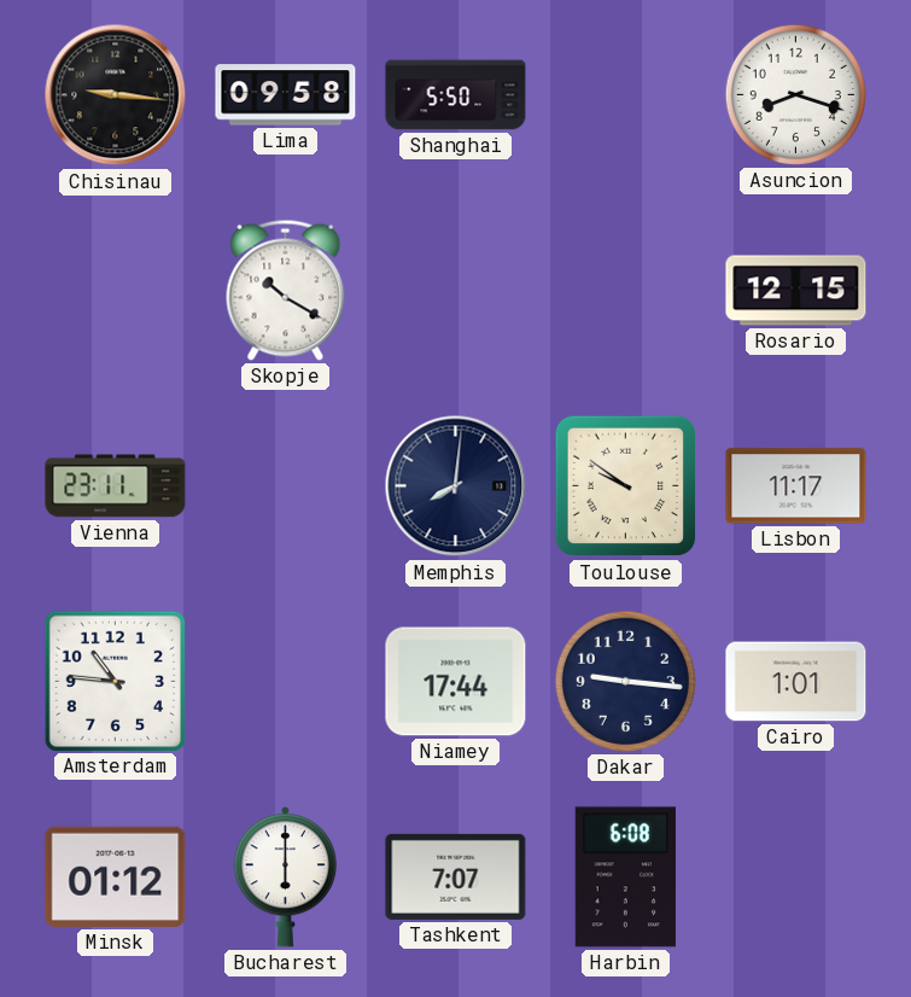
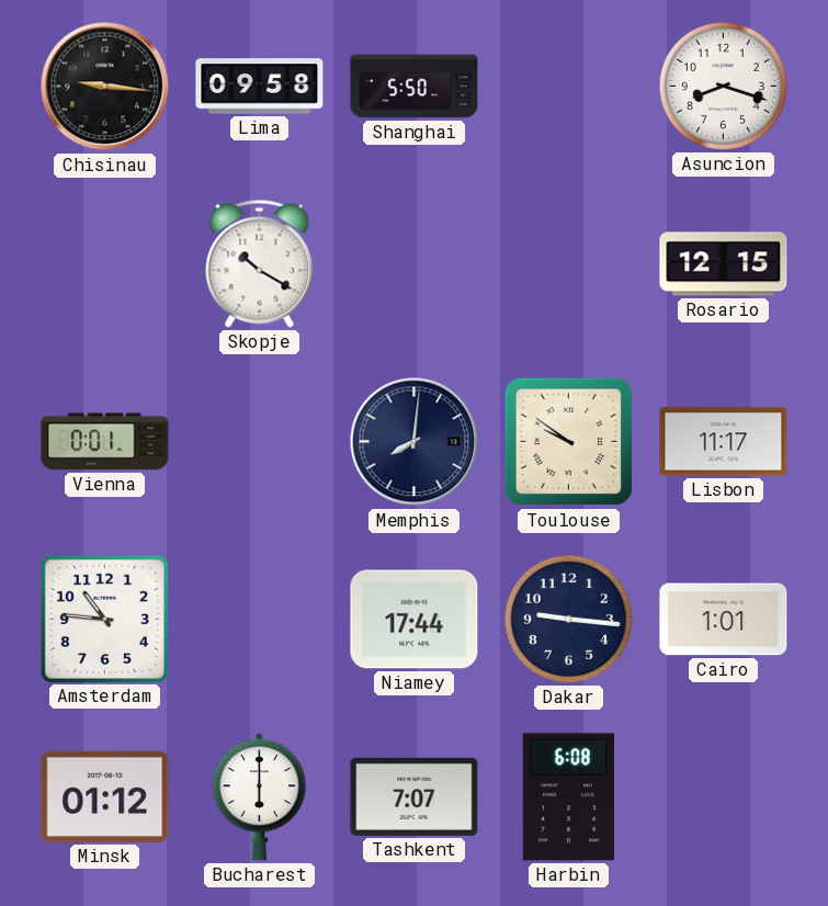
Vienna: 23:11 -> 0:01
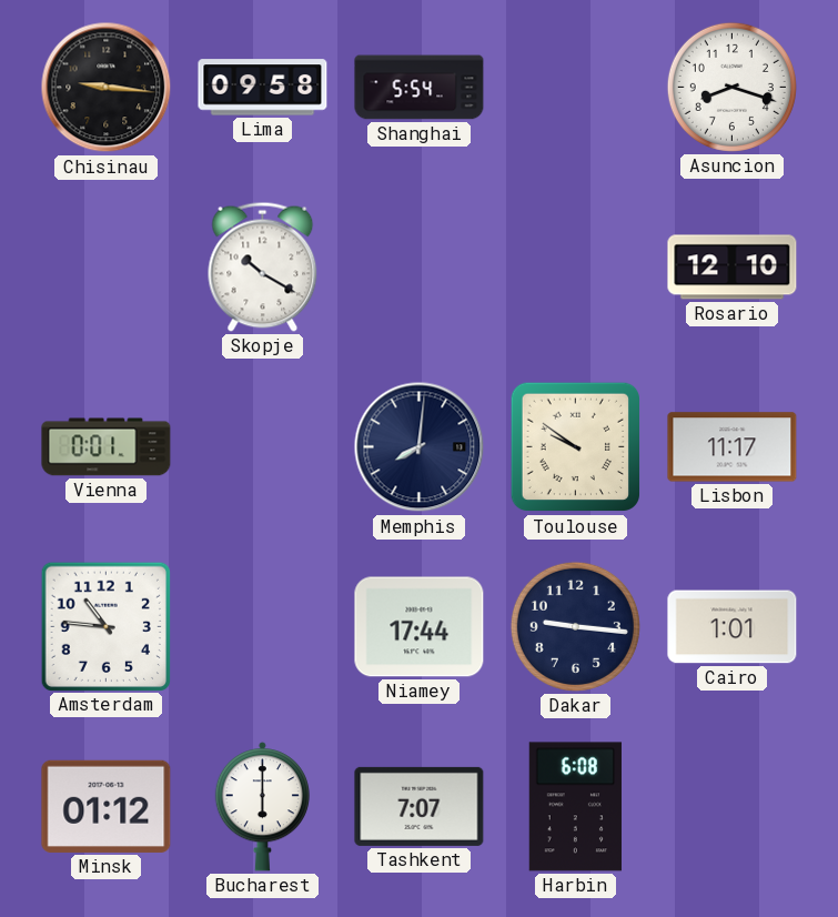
Shanghai: 5:50 -> 5:54
Rosario: 12:15 -> 12:10
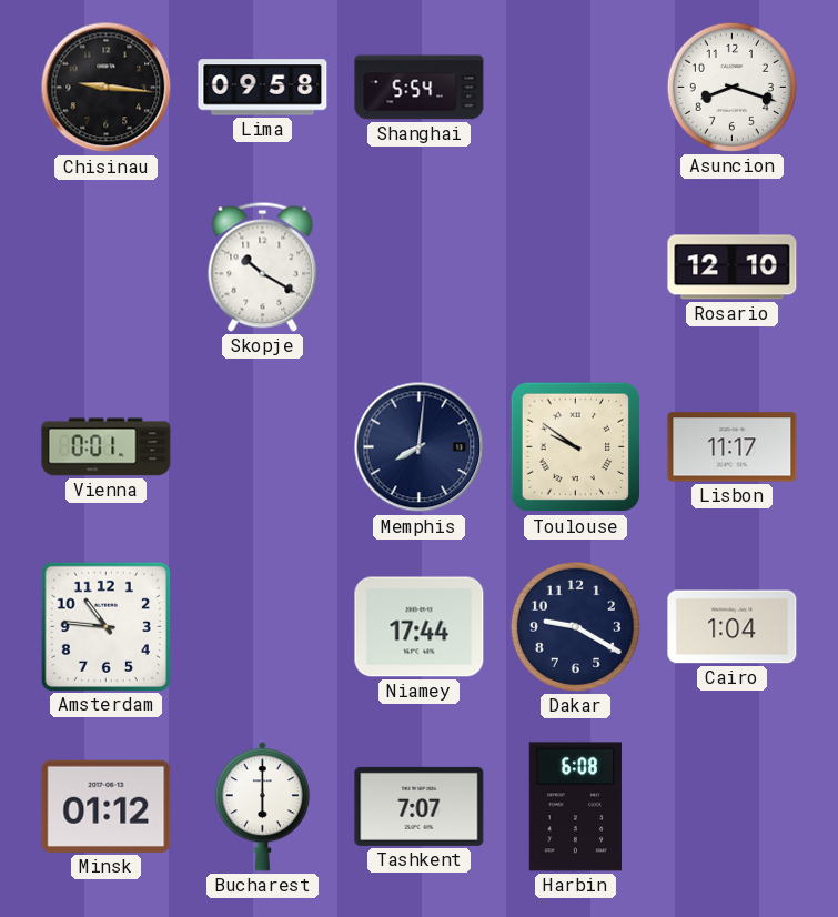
Dakar: 9:16 -> 9:20
Cairo: 1:01 -> 1:04
